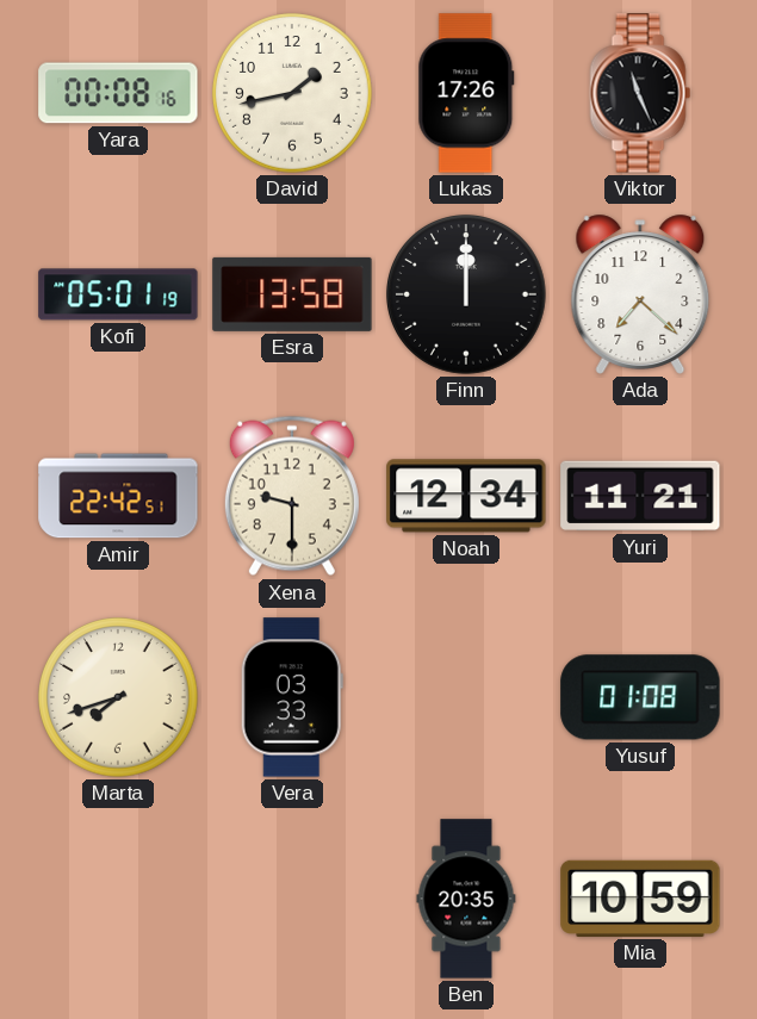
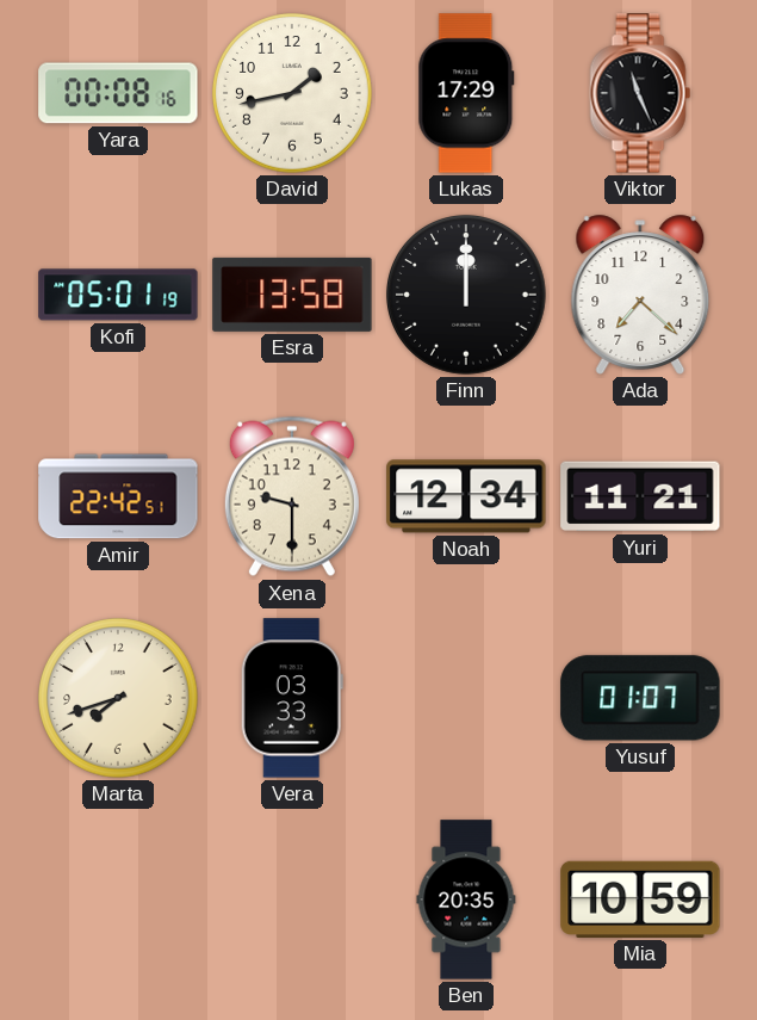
Lukas: 17:26 -> 17:29
Yusuf: 01:08 -> 01:07
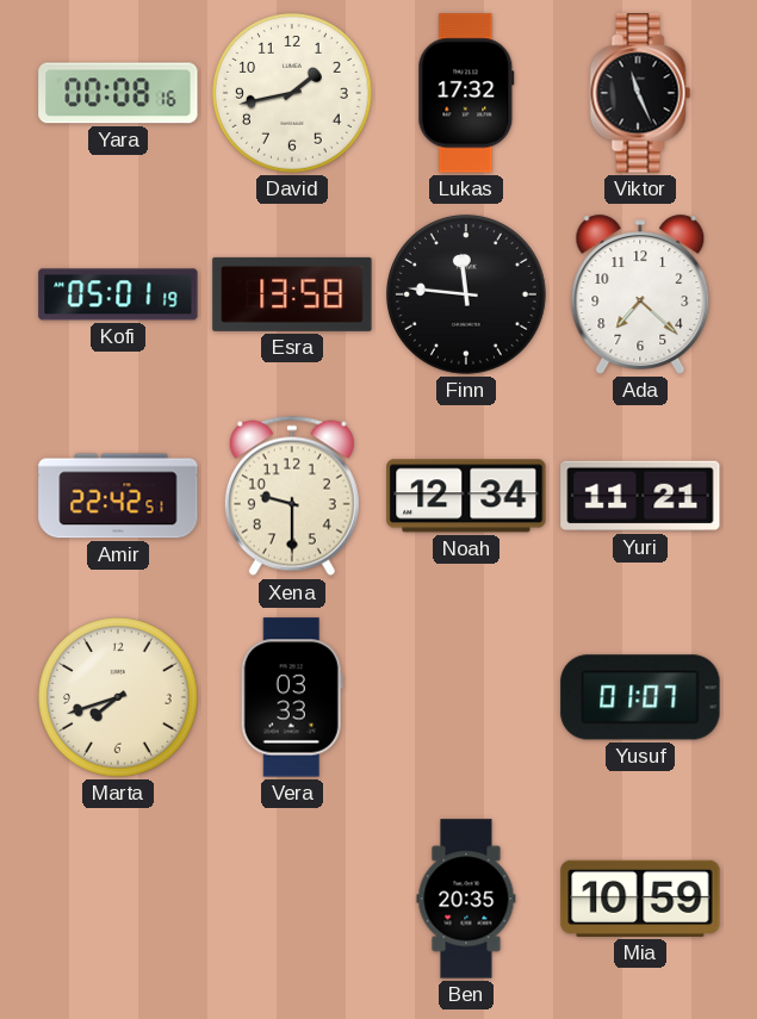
Lukas: 17:29 -> 17:32
Finn: 12:00 -> 11:46
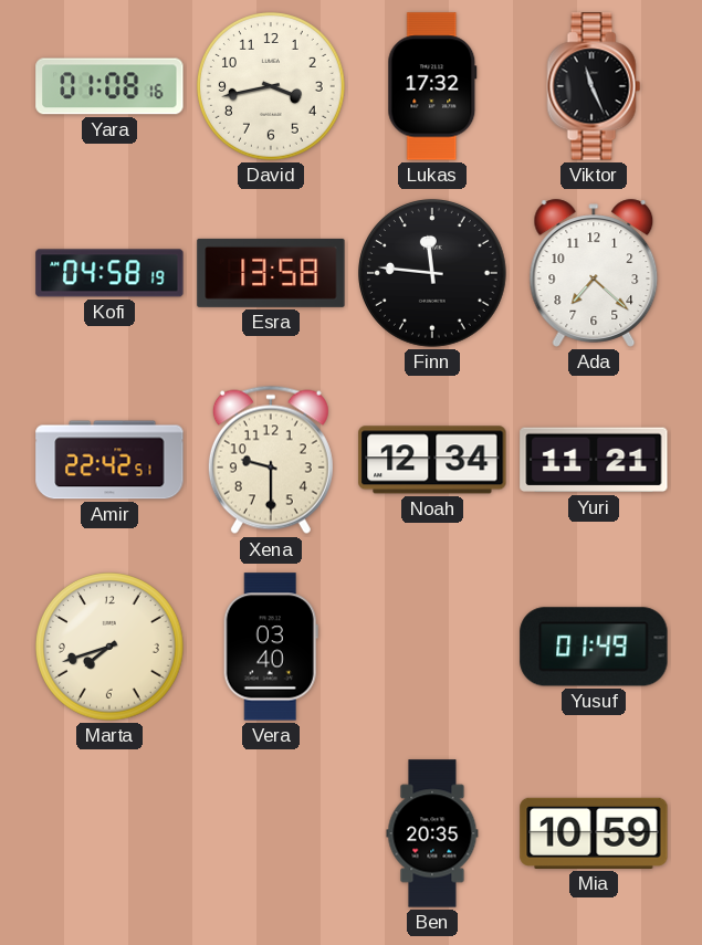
Yara: 00:08 -> 01:08
David: 1:43 -> 3:43
Kofi: 05:01 -> 04:58
Vera: 03:33 -> 03:40
Yusuf: 01:07 -> 01:49
